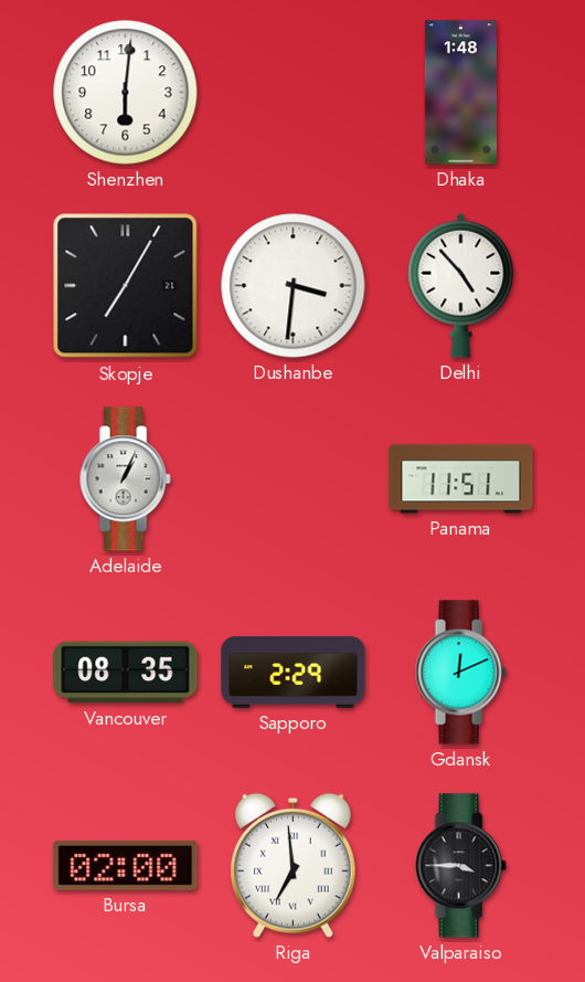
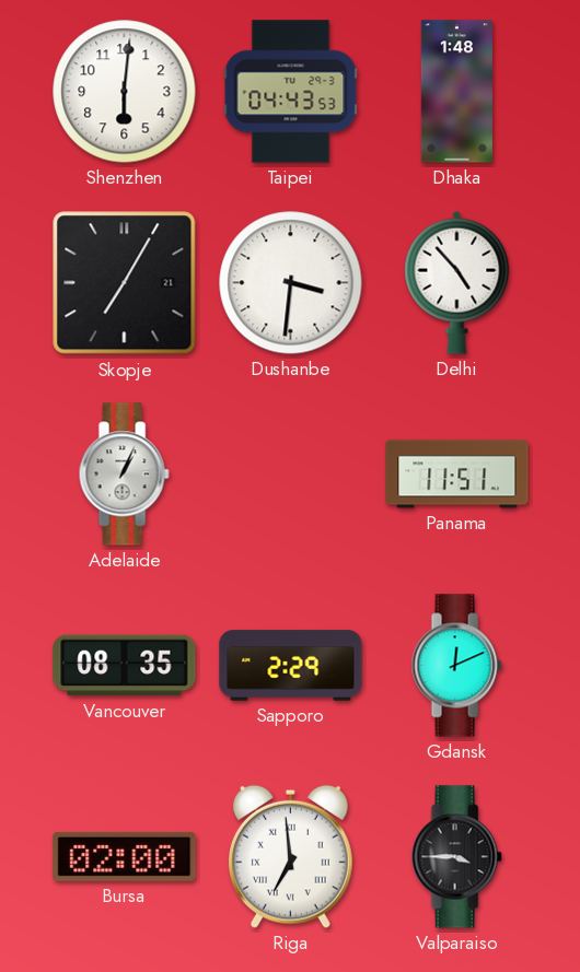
Taipei: none -> 04:43
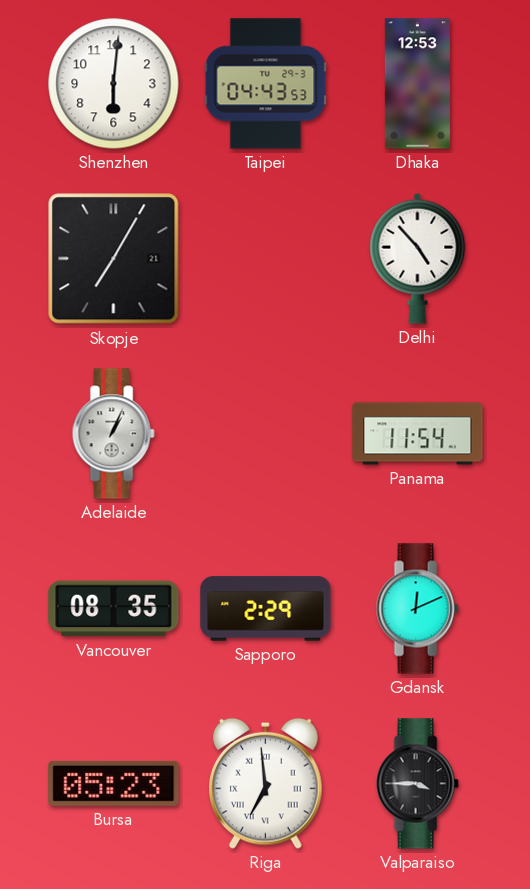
Dhaka: 1:48 -> 12:53
Dushanbe: 3:31 -> none
Panama: 11:51 -> 11:54
Bursa: 02:00 -> 05:23
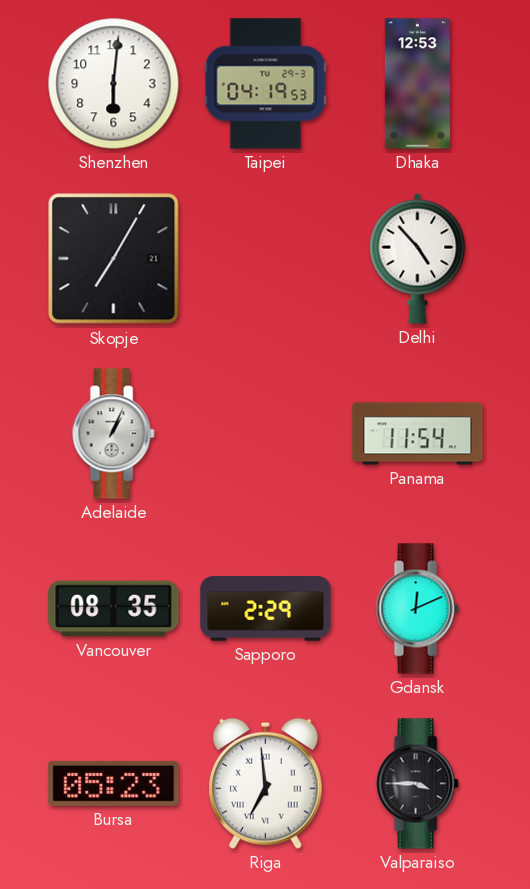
Taipei: 04:43 -> 04:19
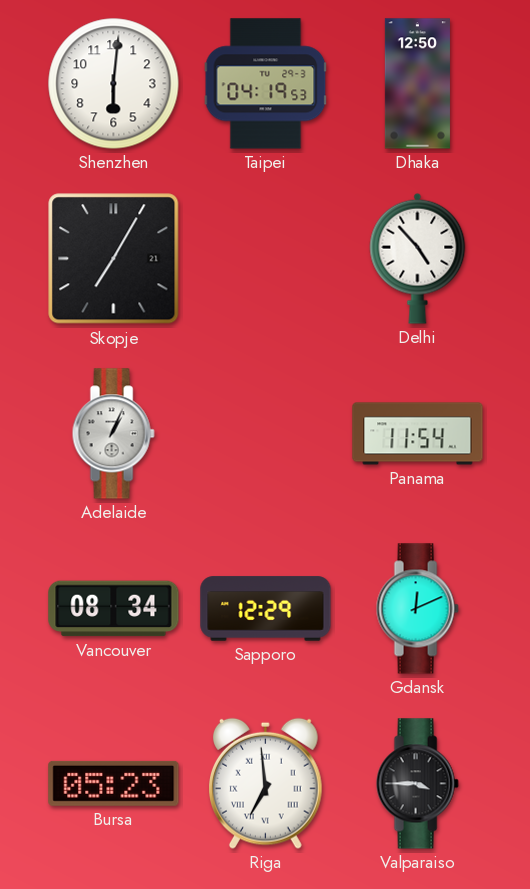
Dhaka: 12:53 -> 12:50
Vancouver: 08:35 -> 08:34
Sapporo: 2:29 -> 12:29
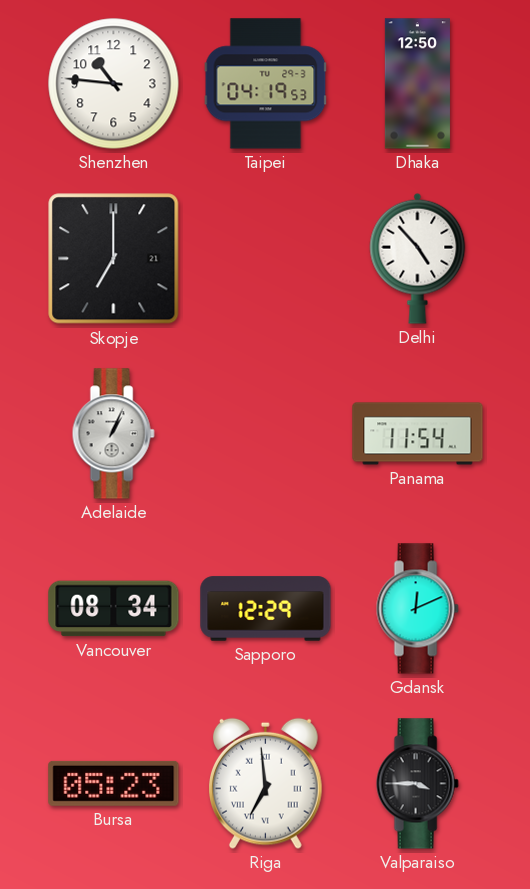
Shenzhen: 6:01 -> 10:46
Skopje: 7:05 -> 7:00
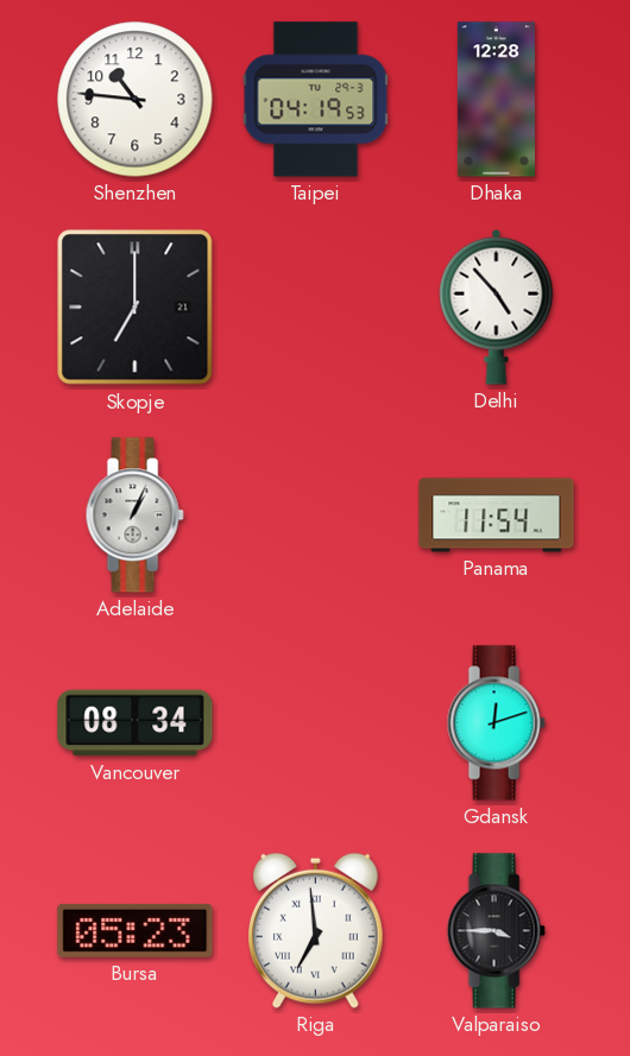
Dhaka: 12:50 -> 12:28
Sapporo: 12:29 -> none
Gdansk: 12:11 -> 12:12
